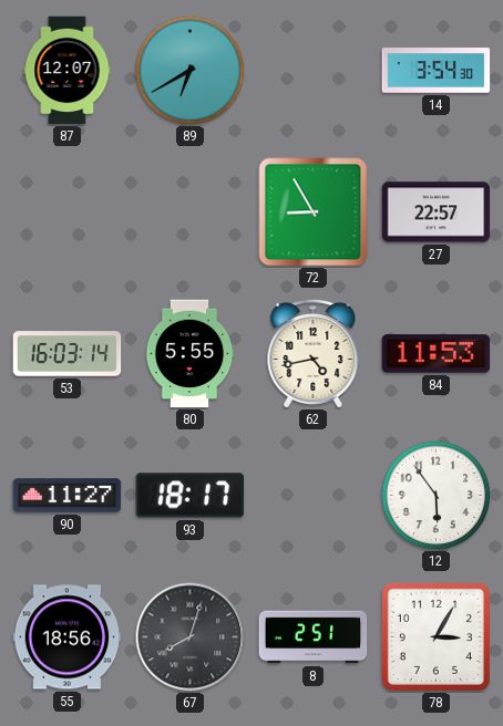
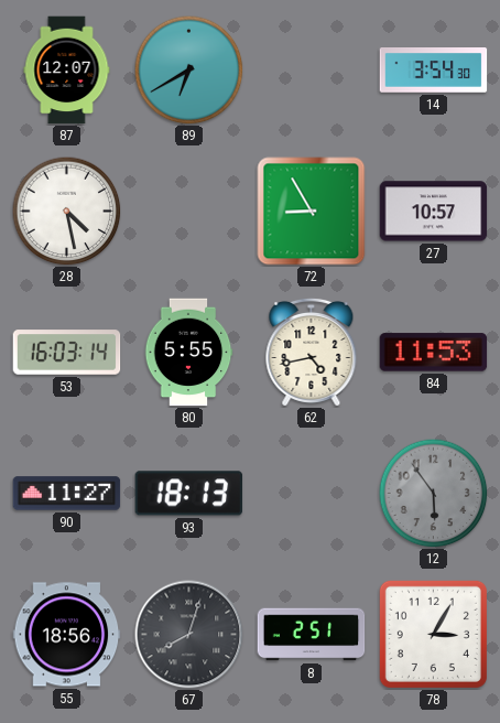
28: none -> 4:28
27: 22:57 -> 10:57
93: 18:17 -> 18:13
12 dial: white -> grey
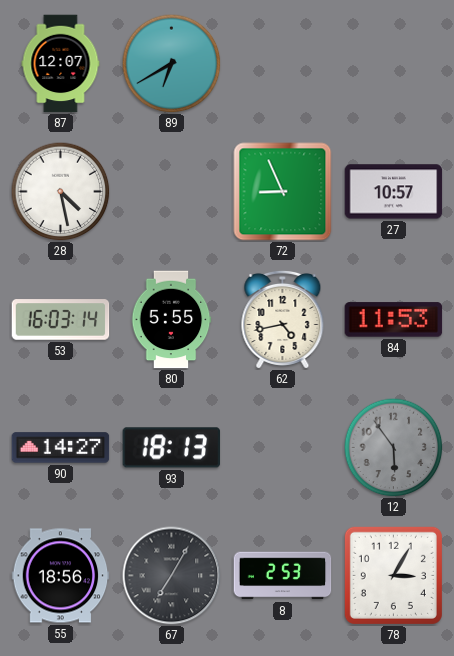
14: 3:54 -> none
72: 8:55 -> 8:56
90: 11:27 -> 14:27
67: 8:03 -> 7:05
8: 2:51 -> 2:53
